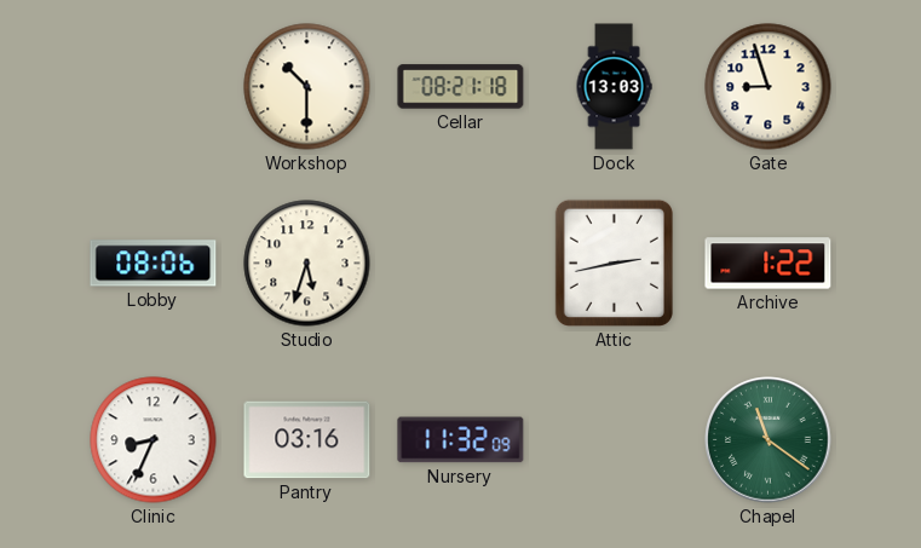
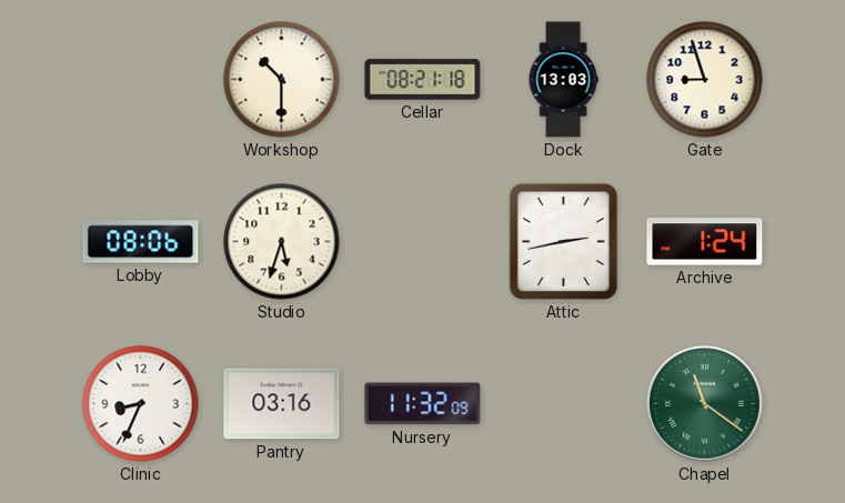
Archive: 1:22 -> 1:24
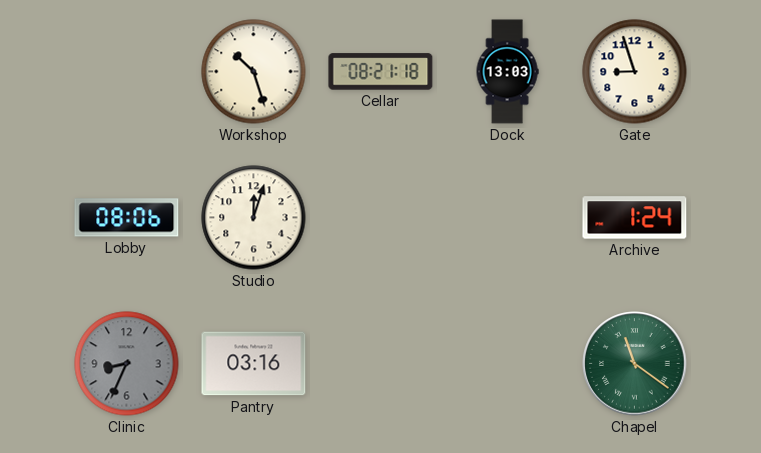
Workshop: 10:30 -> 10:27
Studio: 5:33 -> 12:03
Attic: 2:43 -> none
Clinic dial: white -> grey
Nursery: 11:32 -> none
